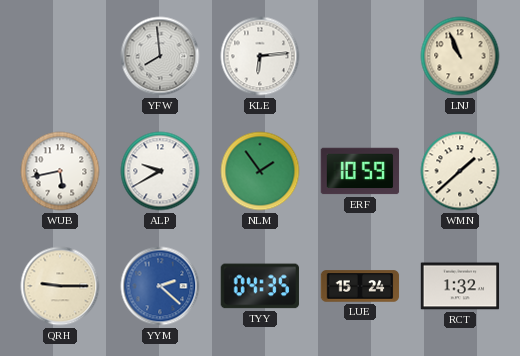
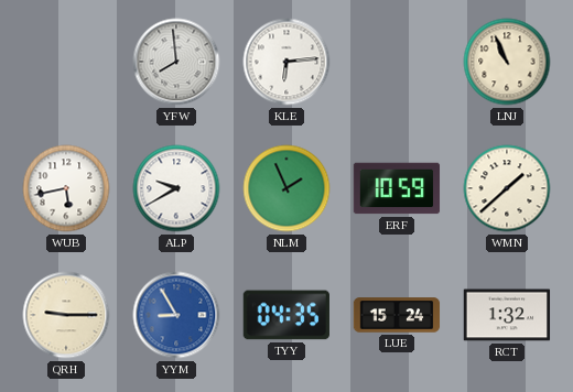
NLM: 1:54 -> 1:56
YYM: 2:22 -> 8:55
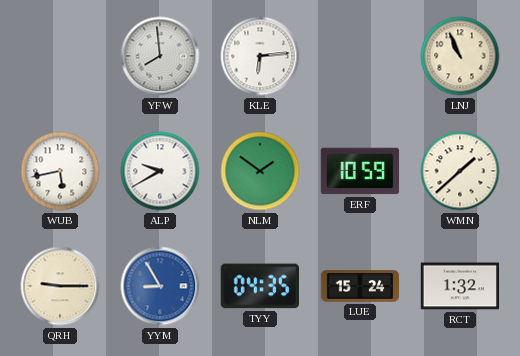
NLM: 1:56 -> 1:51
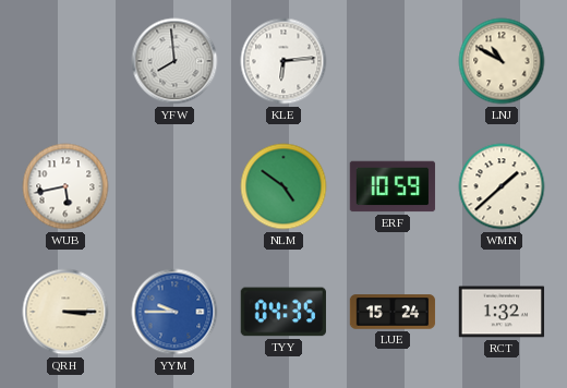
LNJ: 10:56 -> 10:50
ALP: 9:40 -> none
NLM: 1:51 -> 4:51
QRH: 9:15 -> 3:15
YYM: 8:55 -> 9:45
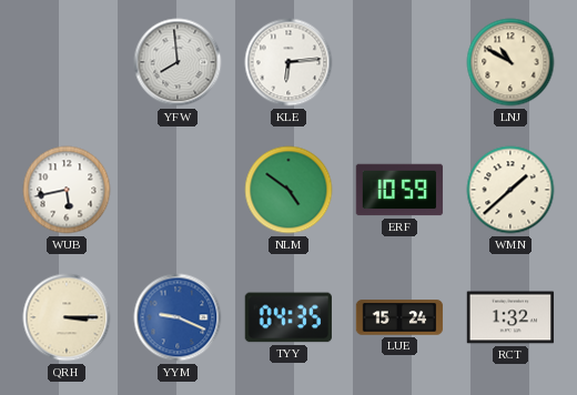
YYM: 9:45 -> 9:19
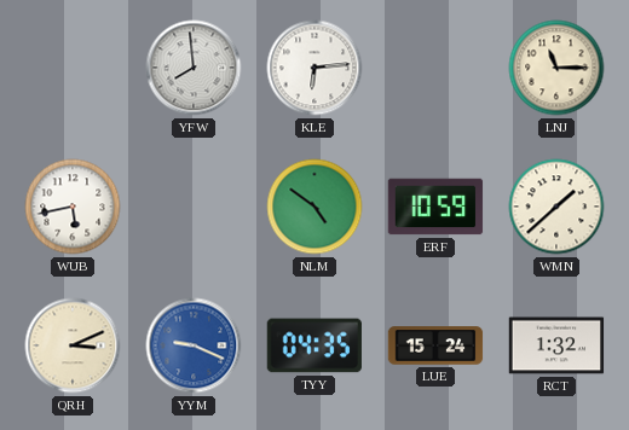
LNJ: 10:50 -> 11:15
QRH: 3:15 -> 3:11
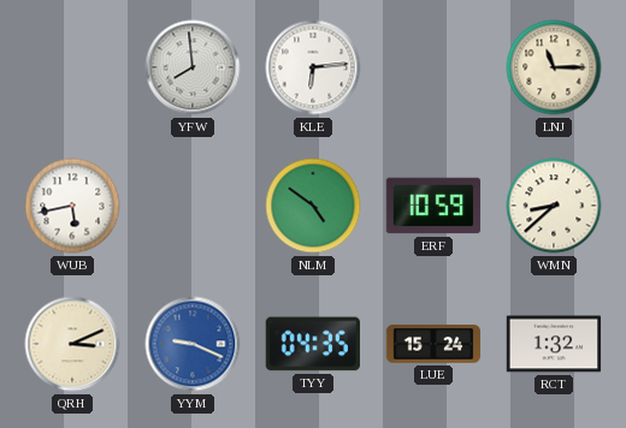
WMN: 1:38 -> 8:38
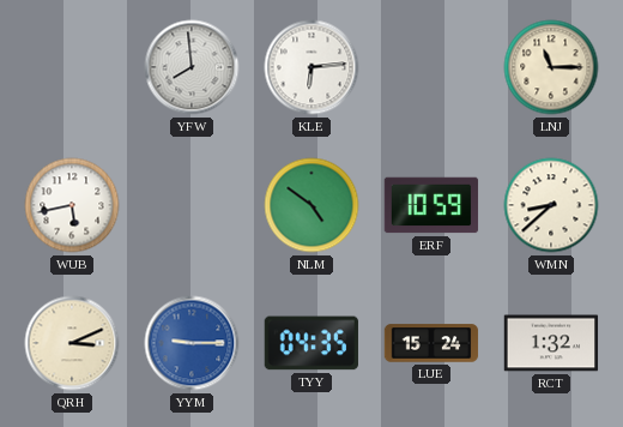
YYM: 9:19 -> 9:15
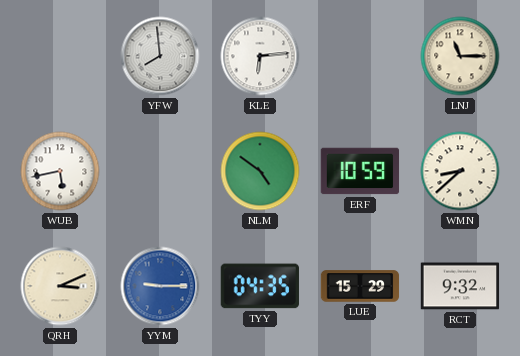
LUE: 15:24 -> 15:29
RCT: 1:32 -> 9:32
